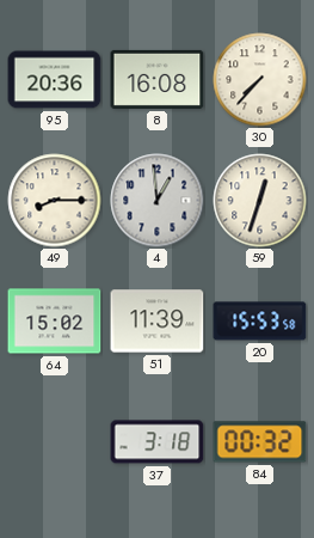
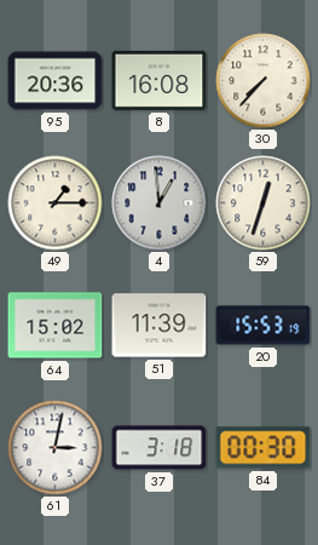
49: 8:15 -> 1:15
20: 15:53:58 -> 15:53:19
61: none -> 3:02
84: 00:32 -> 00:30
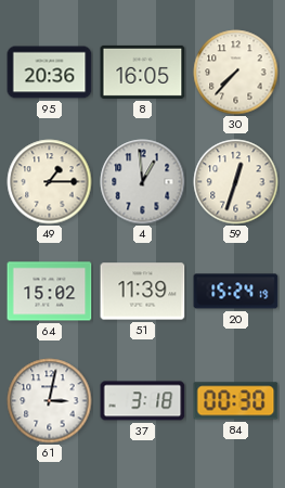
8: 16:08 -> 16:05
20: 15:53 -> 15:24
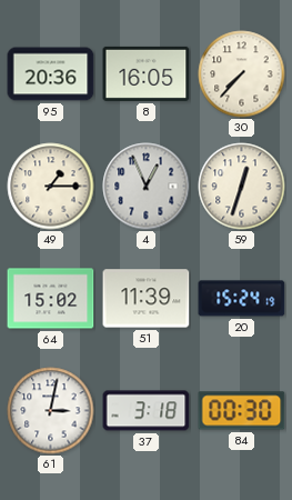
4: 12:59 -> 12:56
